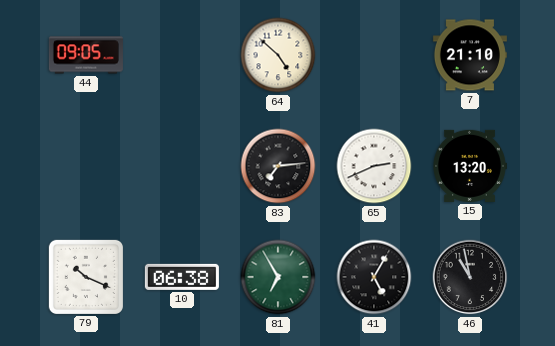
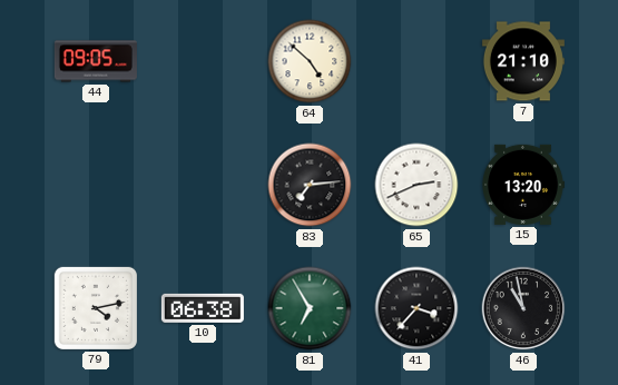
79: 10:19 -> 4:13
41: 5:05 -> 3:37
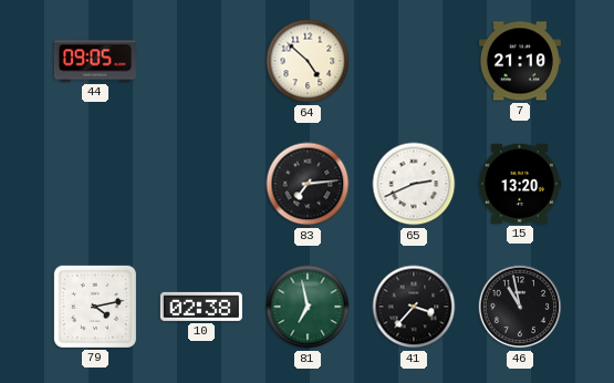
10: 06:38 -> 02:38
81: 6:55 -> 6:58
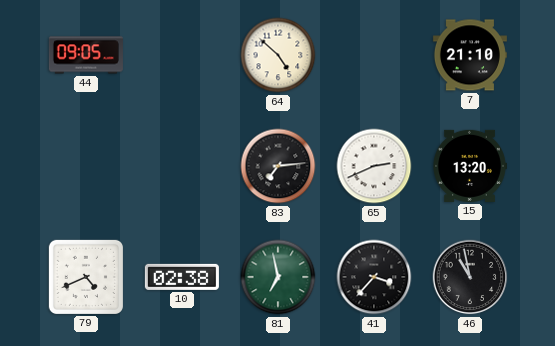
79: 4:13 -> 4:41
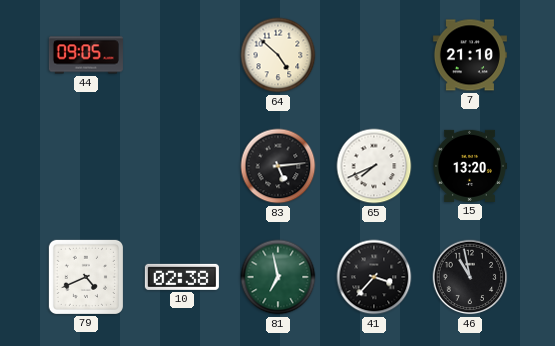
83: 7:14 -> 5:14
65: 2:41 -> 7:41
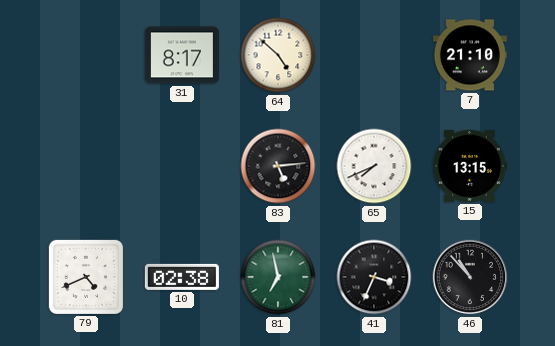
44: 09:05 -> none
31: none -> 8:17
15: 13:20 -> 13:15
41: 3:37 -> 3:34
46: 10:58 -> 10:53
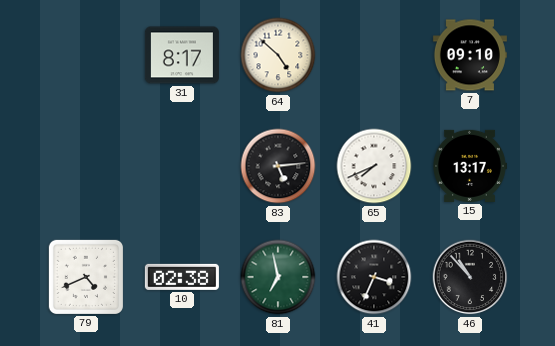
7: 21:10 -> 09:10
15: 13:15 -> 13:17
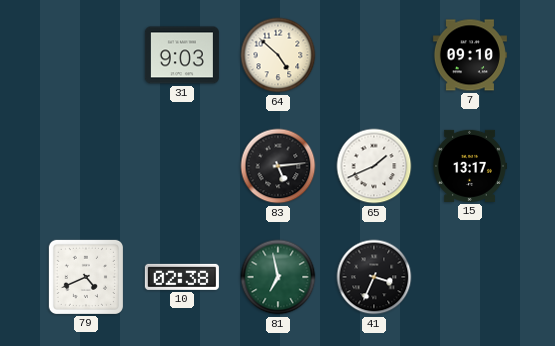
31: 8:17 -> 9:03
65: 7:41 -> 1:41
46: 10:53 -> none
